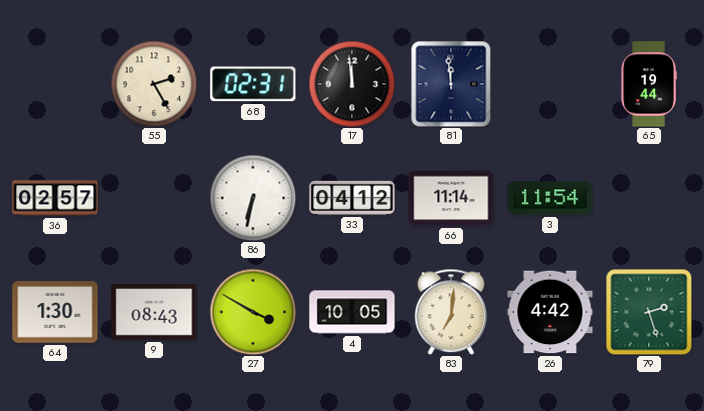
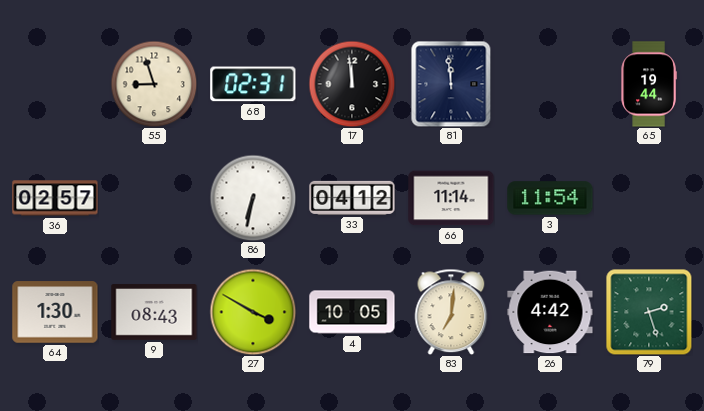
55: 2:25 -> 8:57
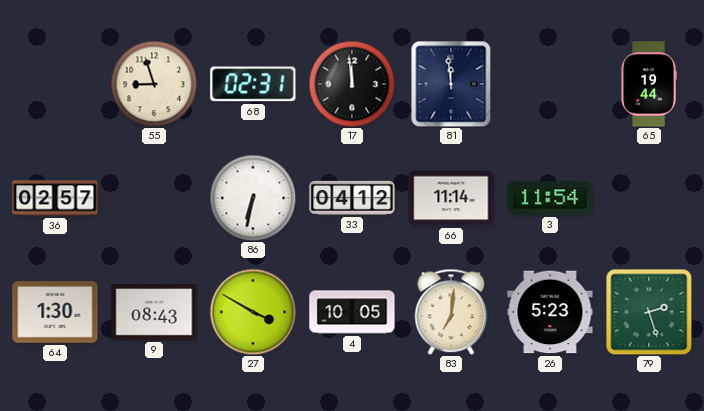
26: 4:42 -> 5:23
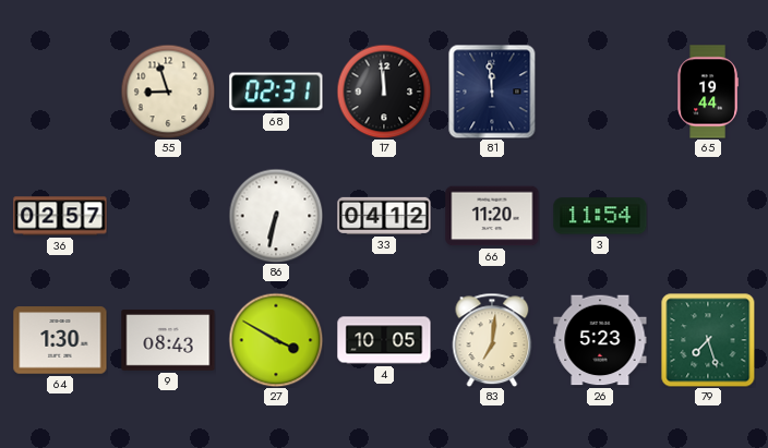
66: 11:14 -> 11:20
79: 2:27 -> 7:27
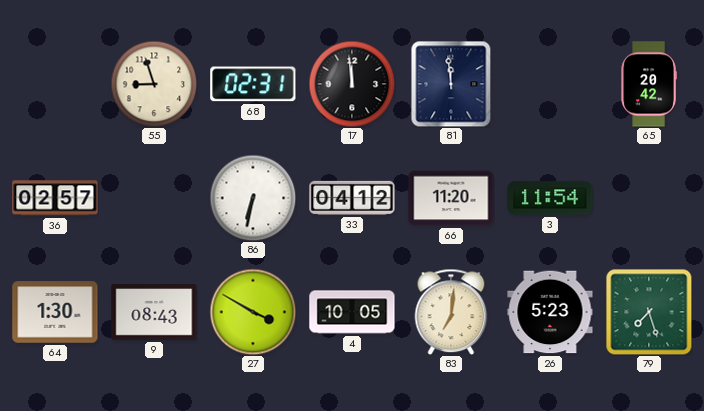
65: 19:44 -> 20:42
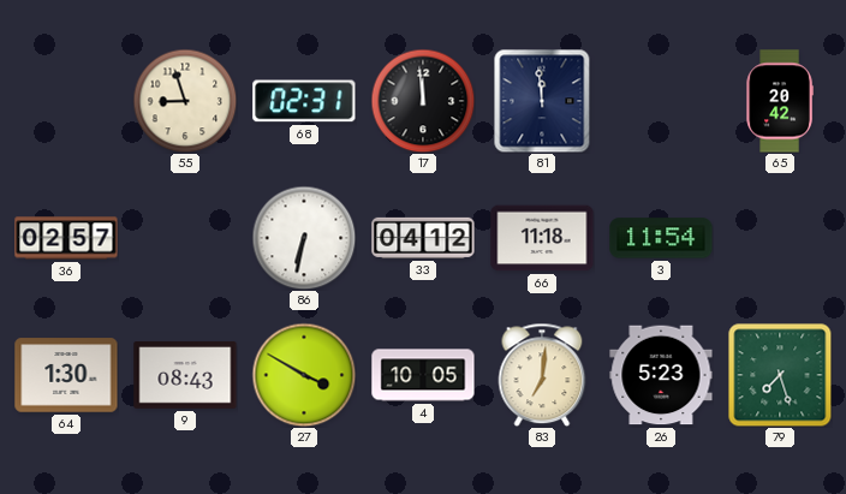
66: 11:20 -> 11:18
